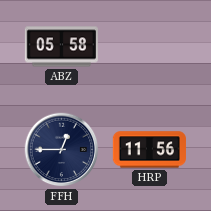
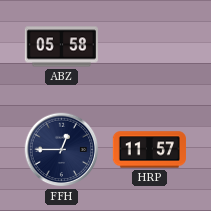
HRP: 11:56 -> 11:57
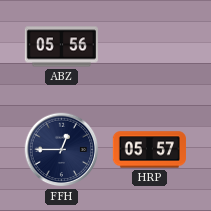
ABZ: 05:58 -> 05:56
HRP: 11:57 -> 05:57
